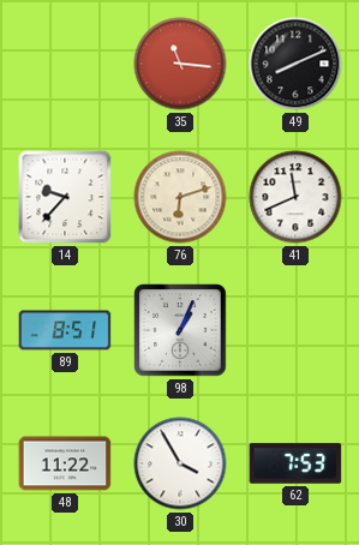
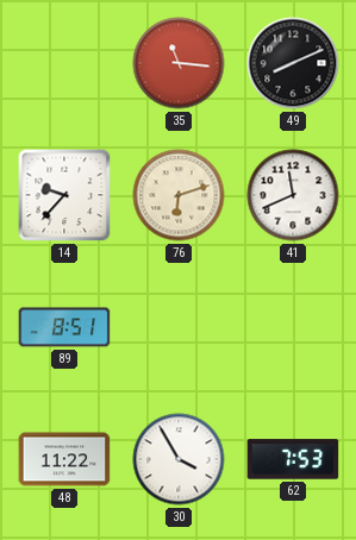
98: 1:04 -> none
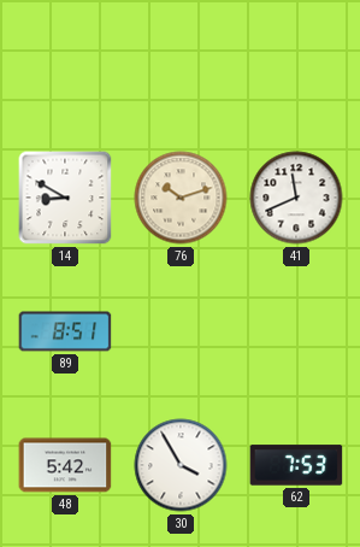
35: 11:16 -> none
49: 8:11 -> none
14: 9:37 -> 8:50
76: 6:12 -> 10:12
48: 11:22 -> 5:42
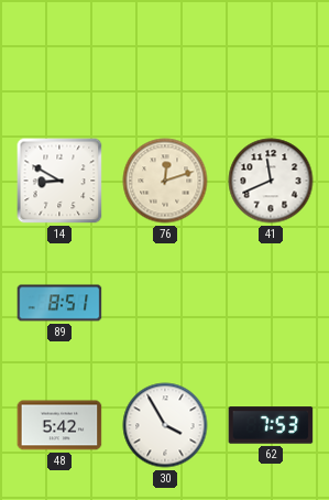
76: 10:12 -> 12:12
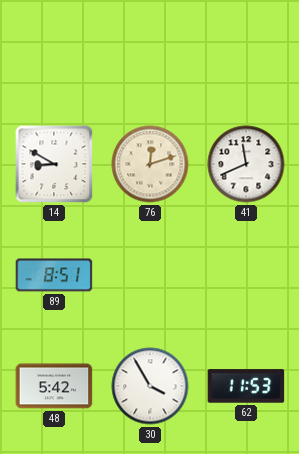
62: 7:53 -> 11:53
